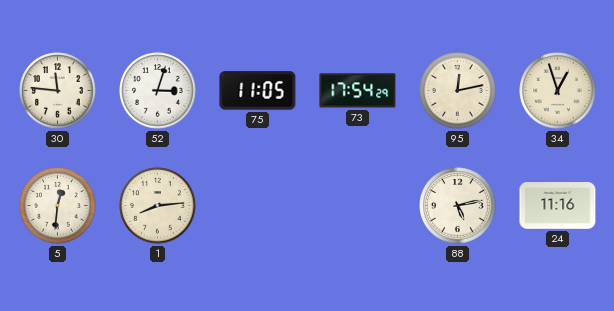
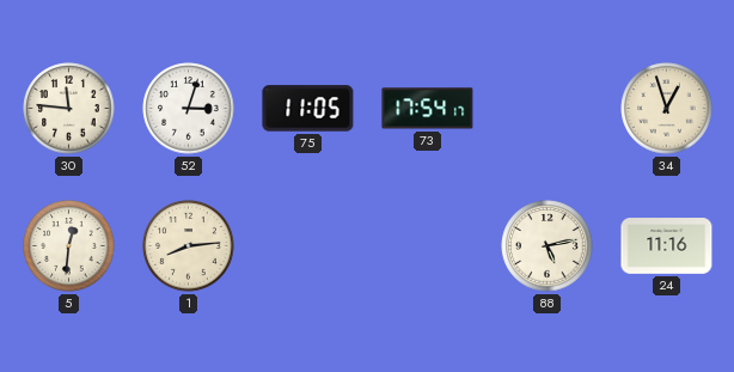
73: 17:54:29 -> 17:54:17
95: 12:13 -> none
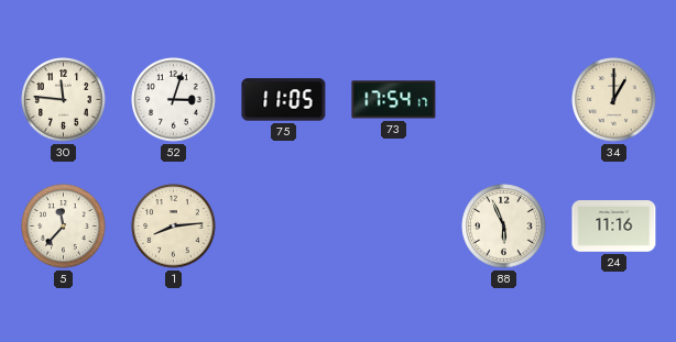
34: 12:57 -> 1:00
5: 12:31 -> 11:37
88: 5:13 -> 5:56
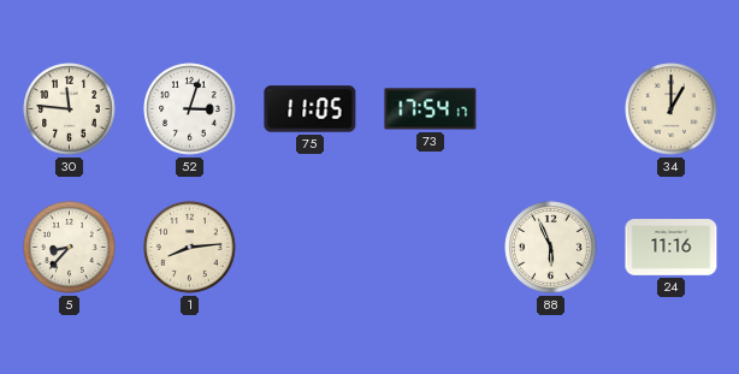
5: 11:37 -> 8:37
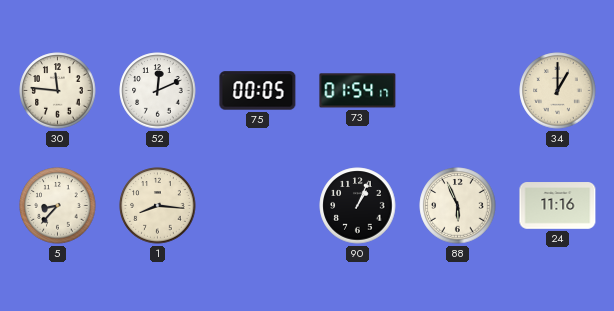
52: 3:03 -> 12:11
75: 11:05 -> 00:05
73: 17:54 -> 01:54
1: 8:14 -> 8:16
90: none -> 1:04
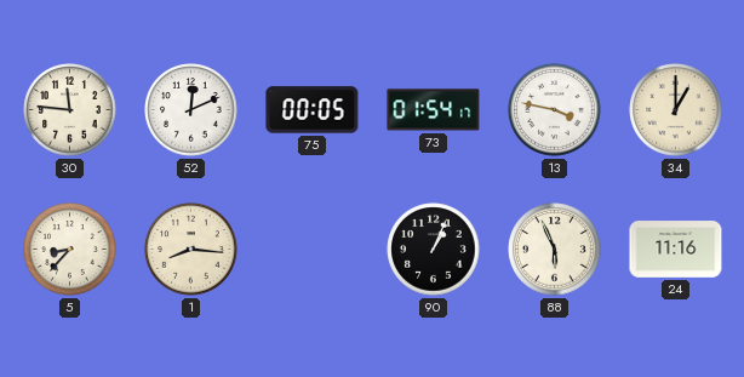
13: none -> 3:47
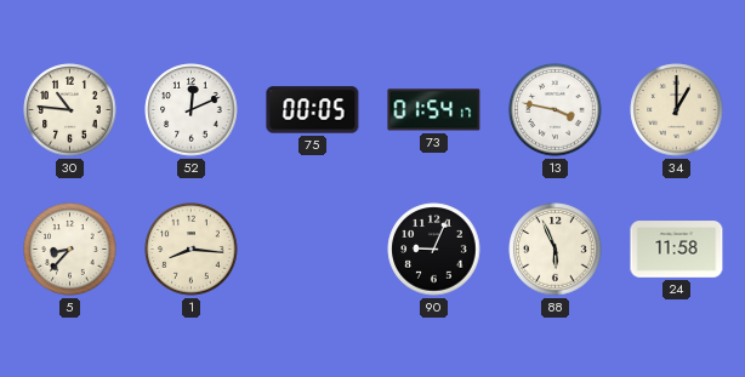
30: 11:46 -> 10:46
90: 1:04 -> 9:04
24: 11:16 -> 11:58
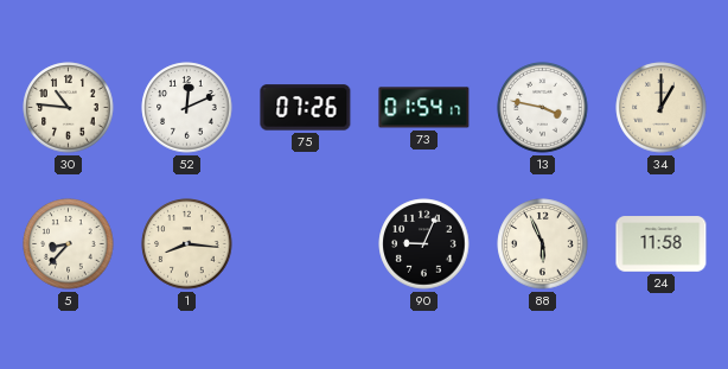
75: 00:05 -> 07:26
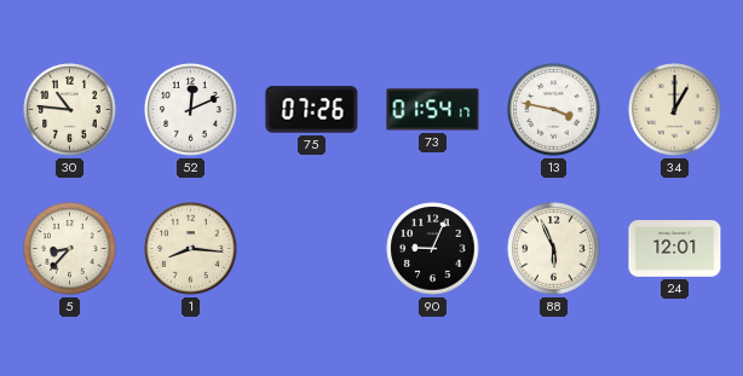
24: 11:58 -> 12:01
